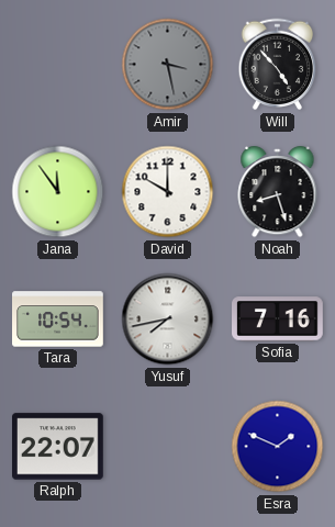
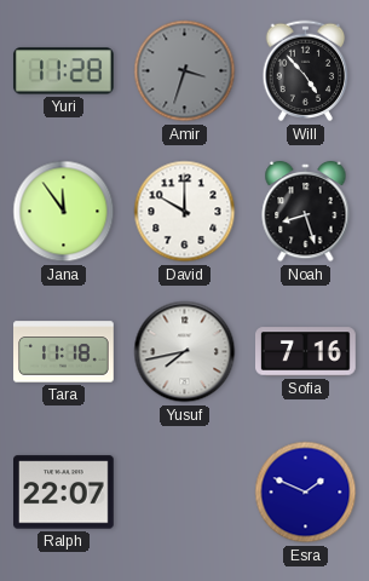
Yuri: none -> 11:28
Amir: 3:28 -> 3:33
Tara: 10:54 -> 11:18
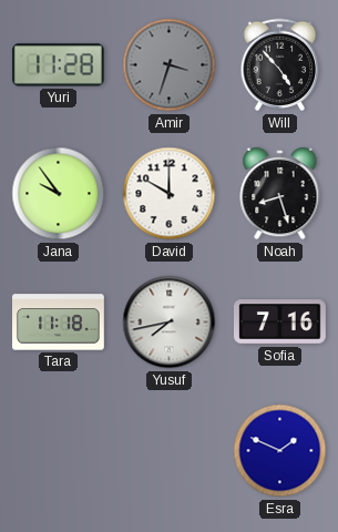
Jana: 11:54 -> 9:54
Ralph: 22:07 -> none
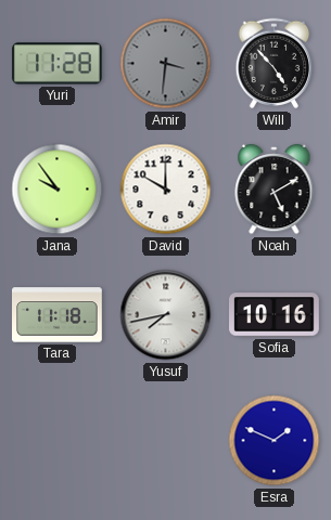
Amir: 3:33 -> 3:31
Noah: 8:27 -> 5:10
Sofia: 7:16 -> 10:16
